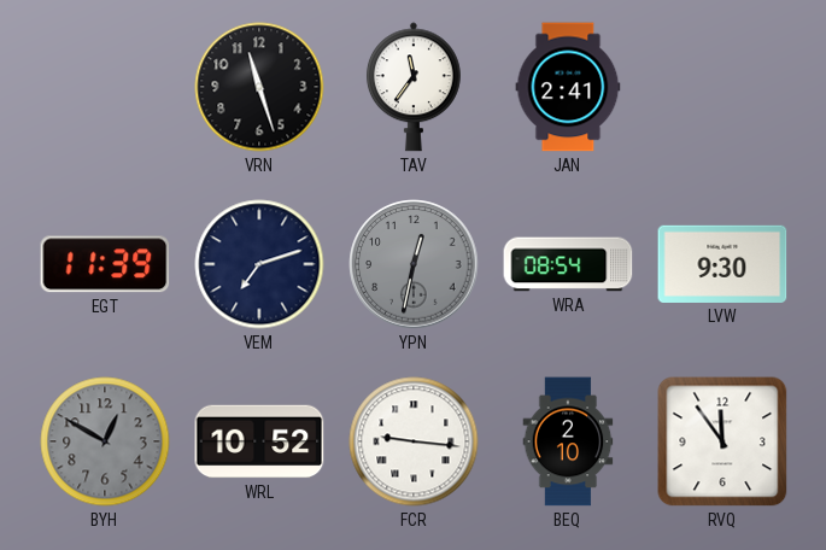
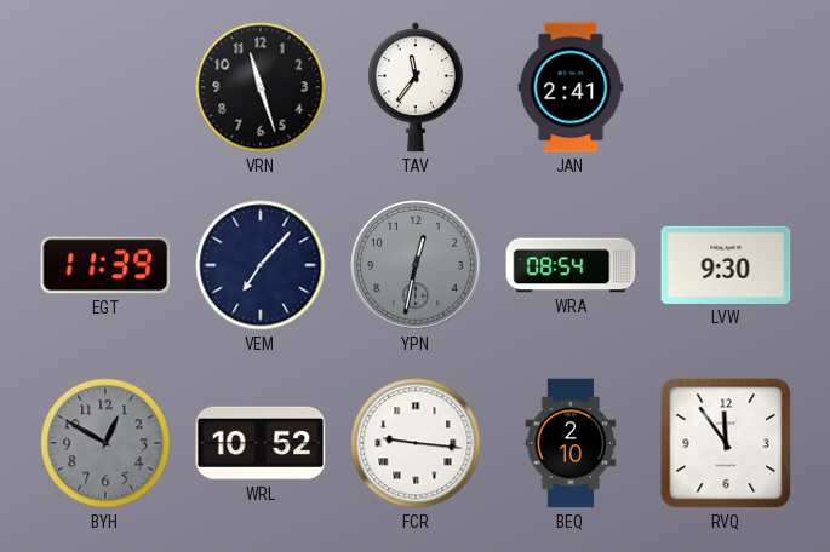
VEM: 7:12 -> 7:07
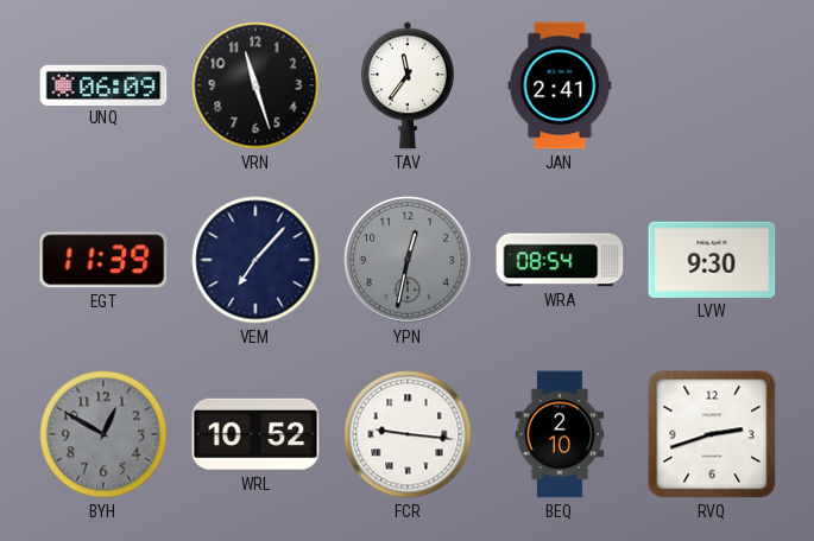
UNQ: none -> 06:09
RVQ: 11:54 -> 2:42
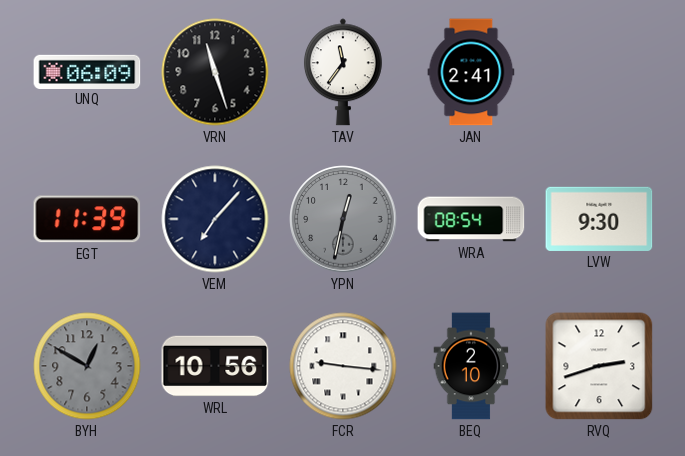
WRL: 10:52 -> 10:56
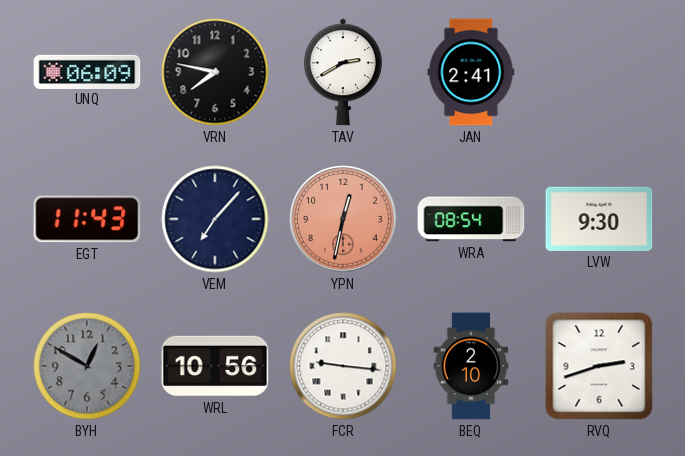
VRN: 11:27 -> 7:47
TAV: 11:36 -> 2:40
EGT: 11:39 -> 11:43
YPN dial: grey -> salmon
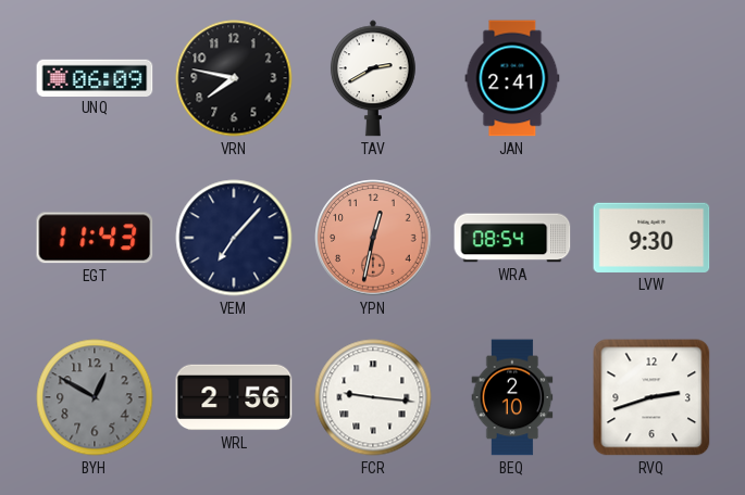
WRL: 10:56 -> 2:56
